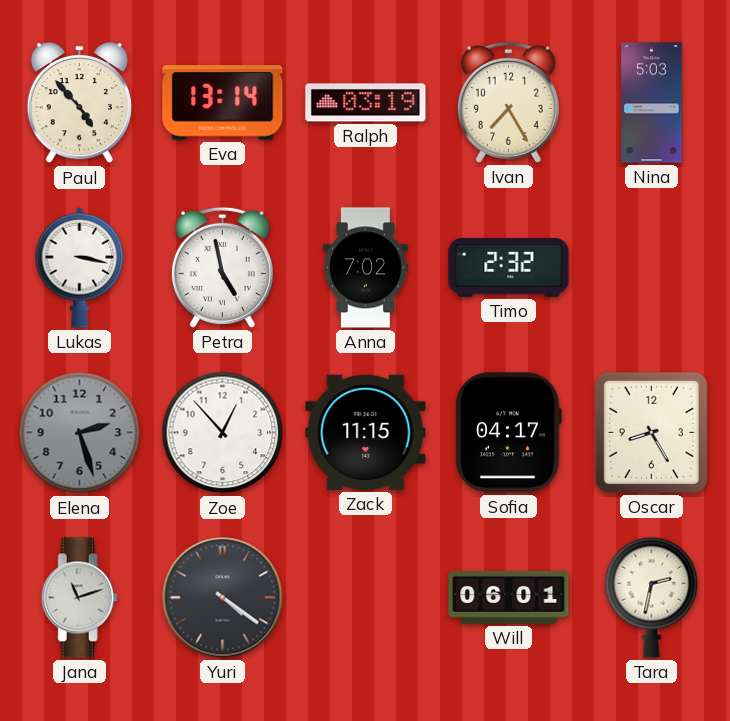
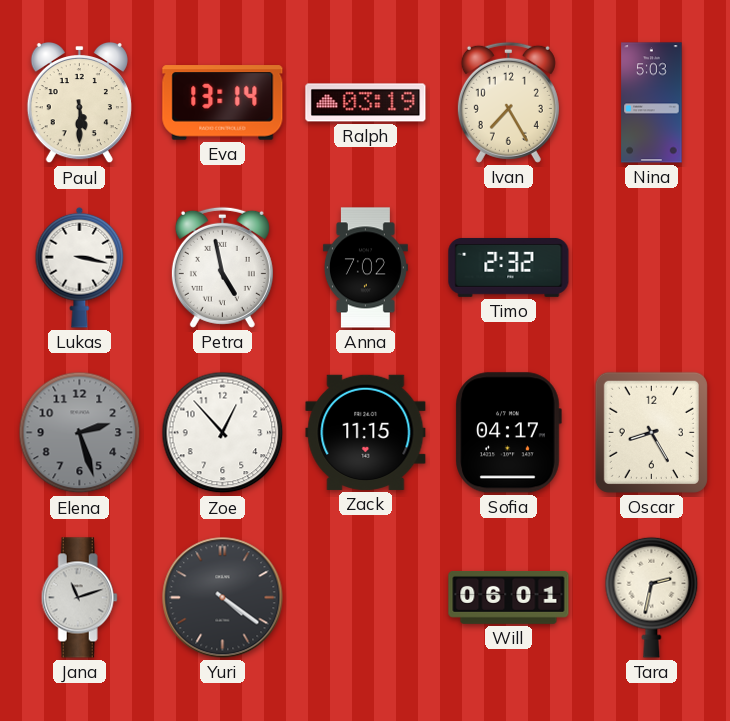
Paul: 4:53 -> 5:30
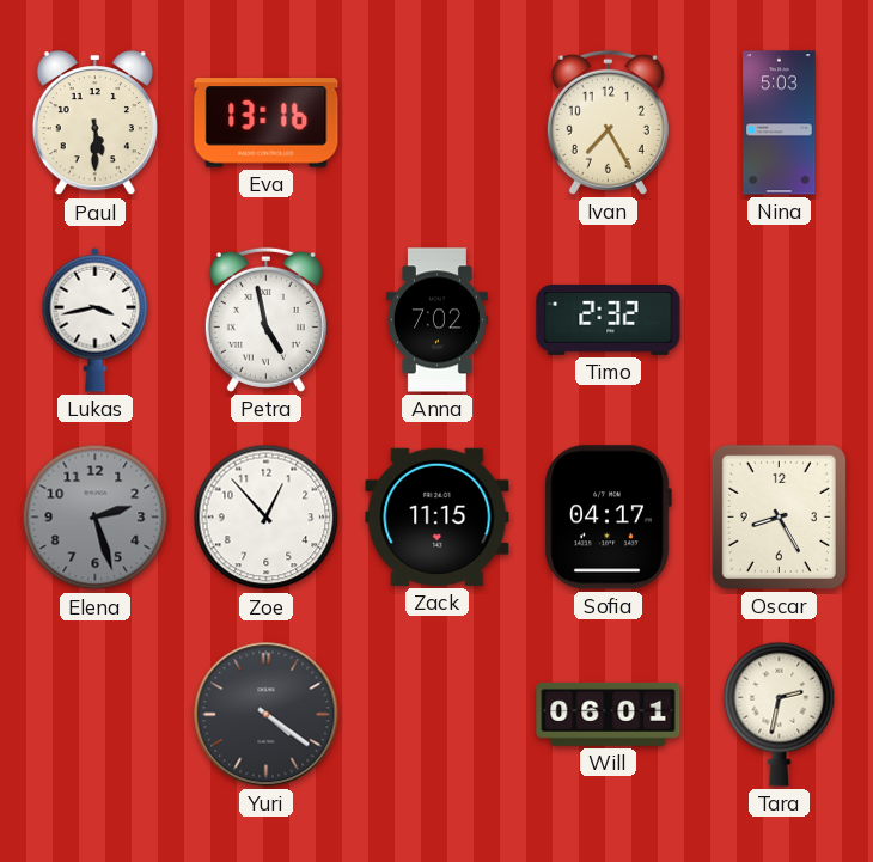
Eva: 13:14 -> 13:16
Ralph: 03:19 -> none
Lukas: 3:17 -> 3:43
Jana: 11:12 -> none
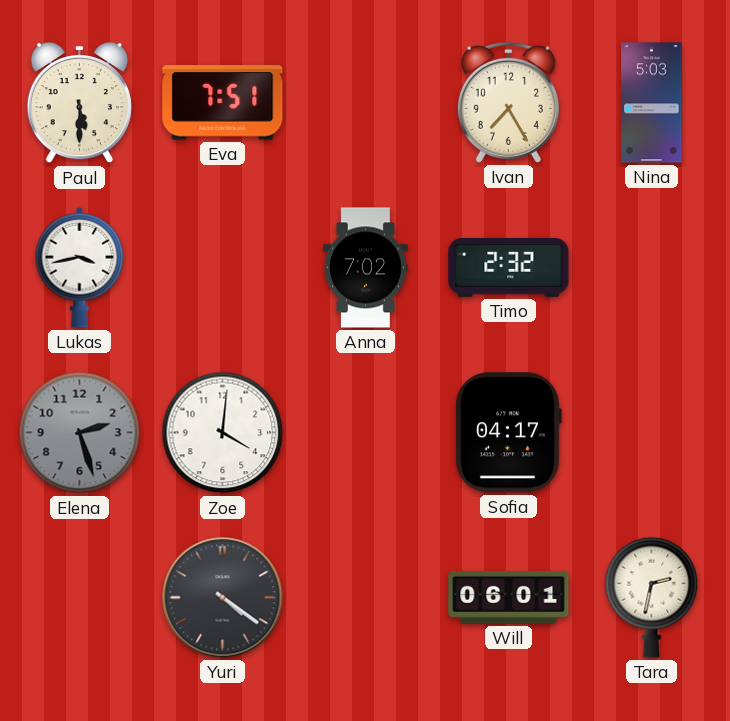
Eva: 13:16 -> 7:51
Petra: 4:58 -> none
Zoe: 12:53 -> 4:01
Zack: 11:15 -> none
Oscar: 8:25 -> none
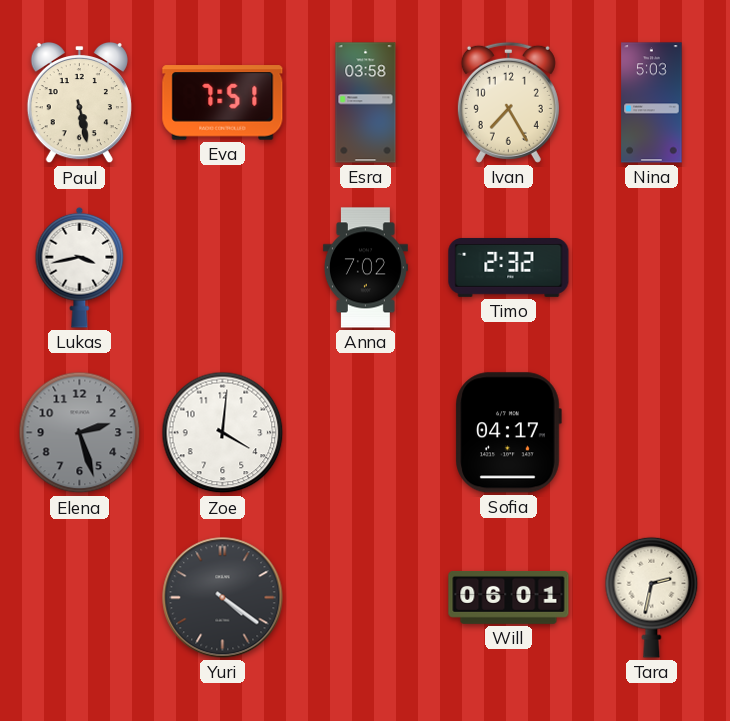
Paul: 5:30 -> 5:28
Esra: none -> 03:58
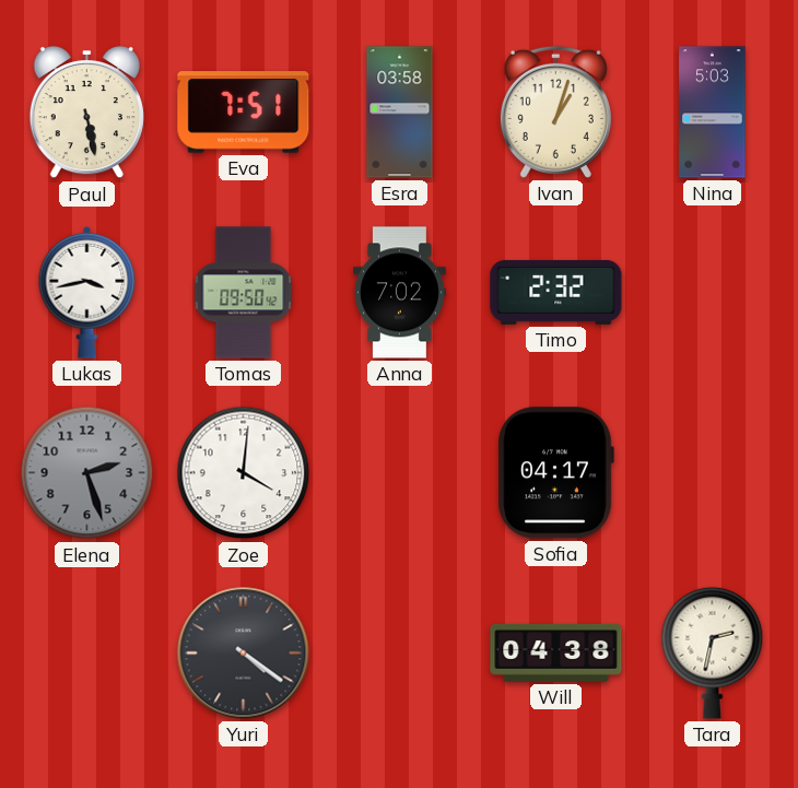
Ivan: 7:25 -> 1:03
Tomas: none -> 09:50
Will: 06:01 -> 04:38
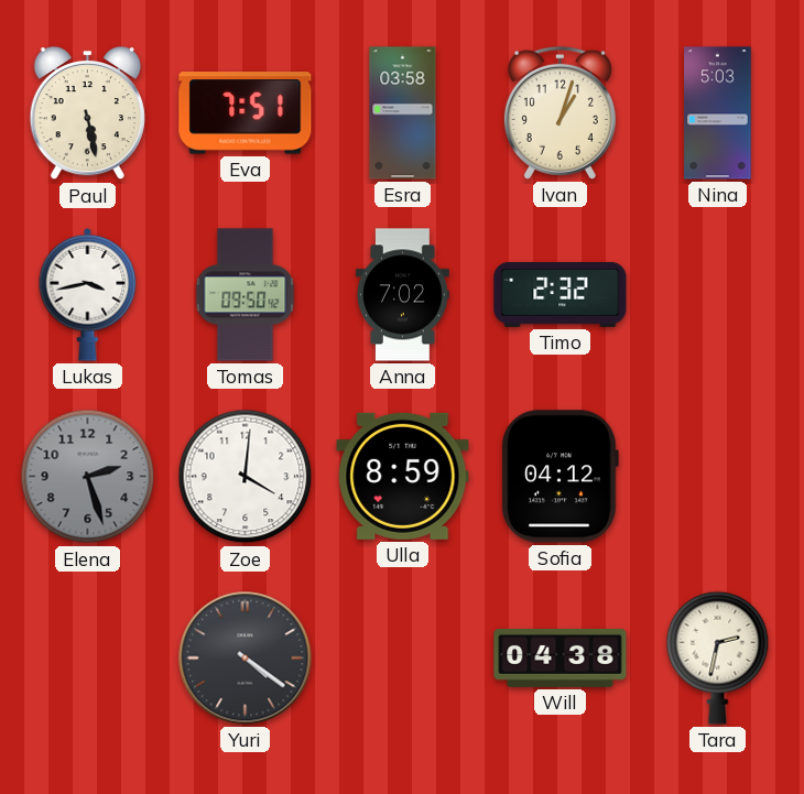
Ulla: none -> 8:59
Sofia: 04:17 -> 04:12
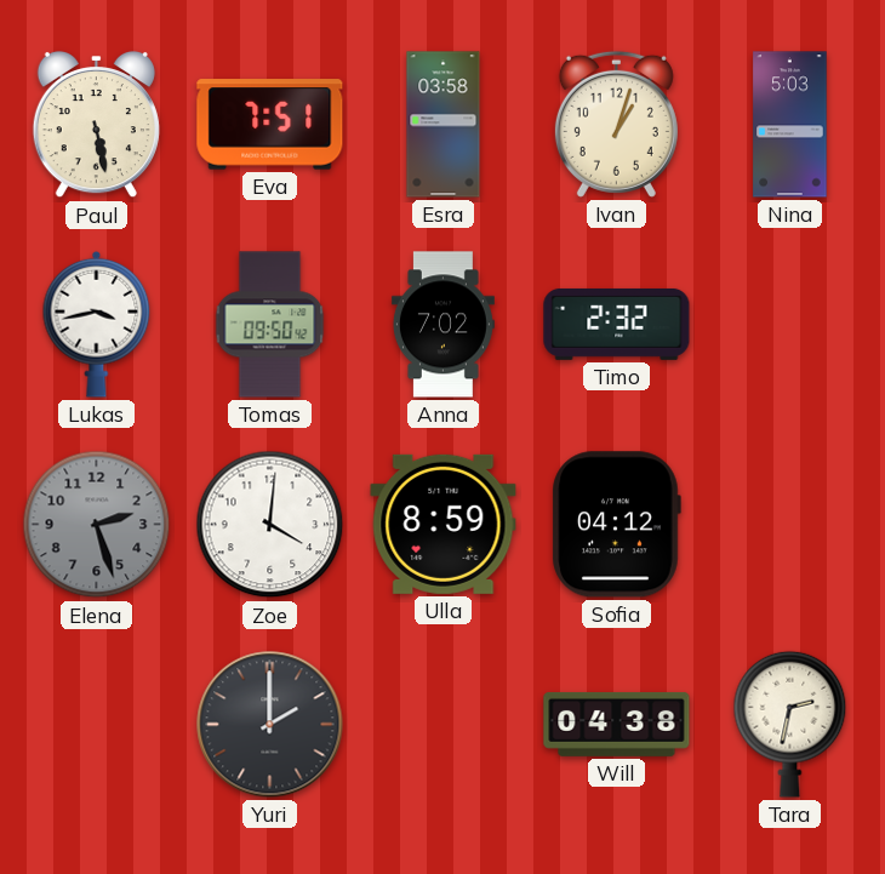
Yuri: 4:21 -> 2:00
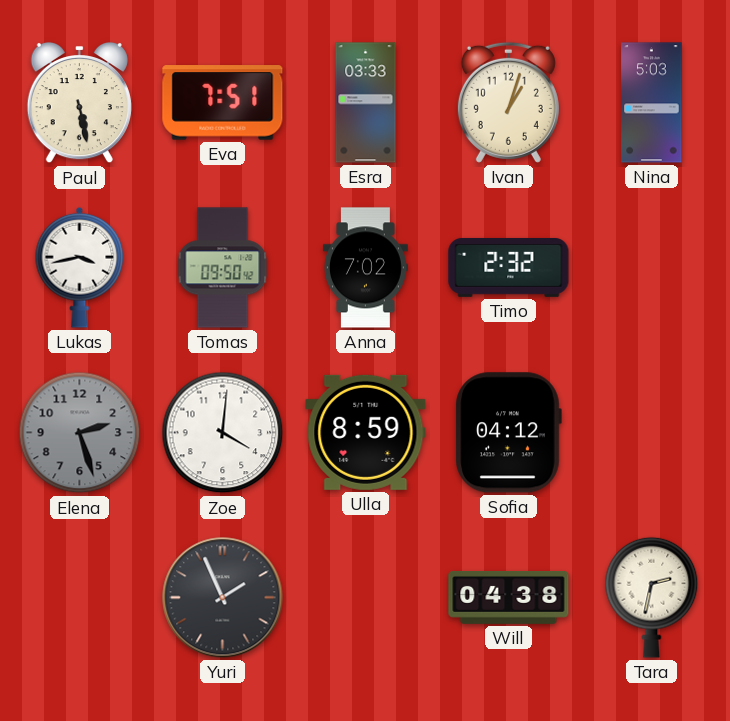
Esra: 03:58 -> 03:33
Yuri: 2:00 -> 1:56
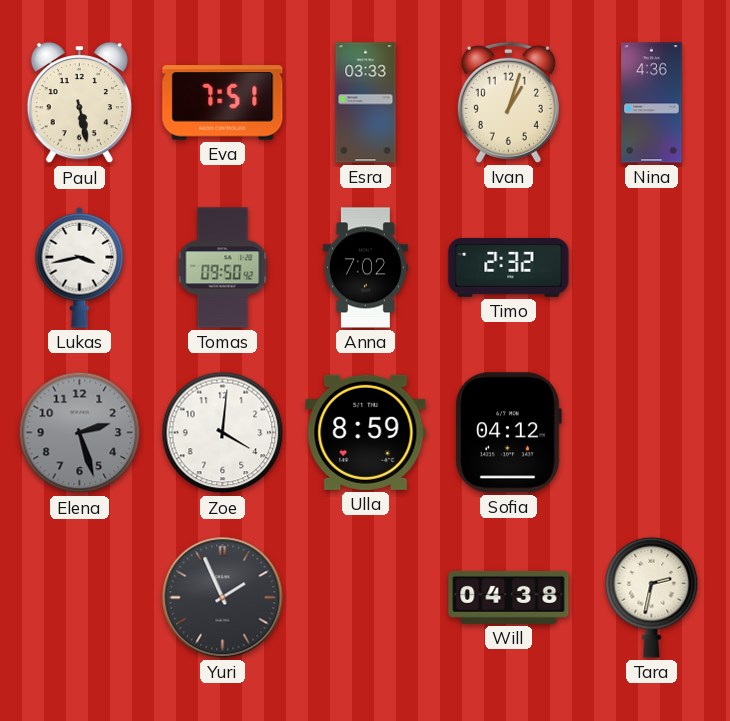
Nina: 5:03 -> 4:36
